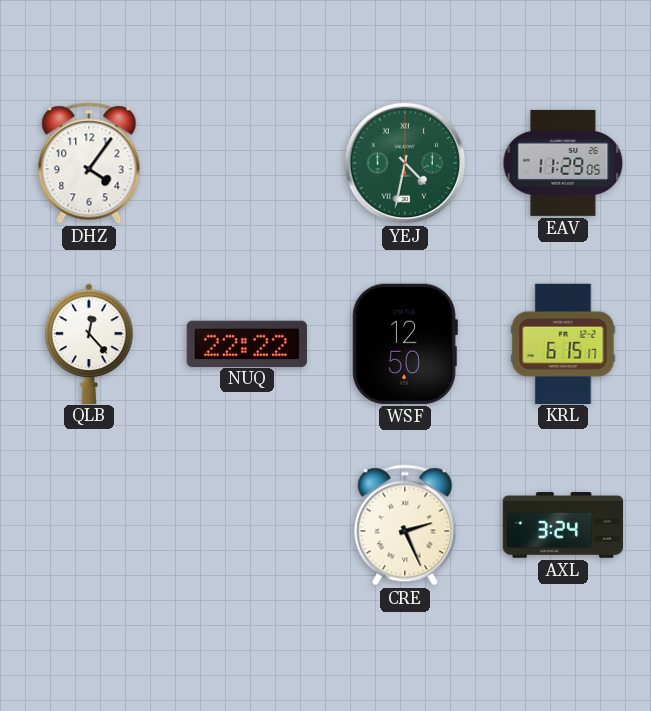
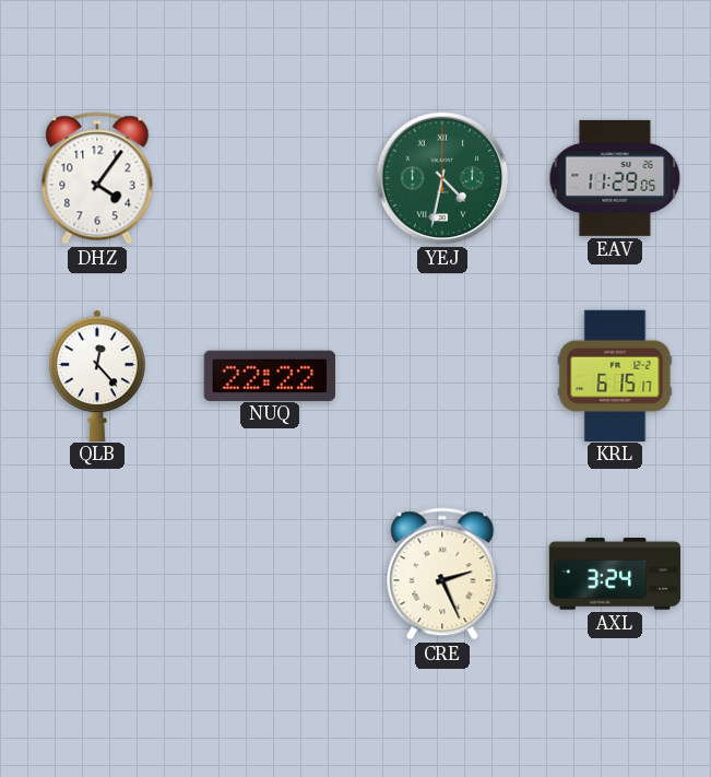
WSF: 12:50 -> none
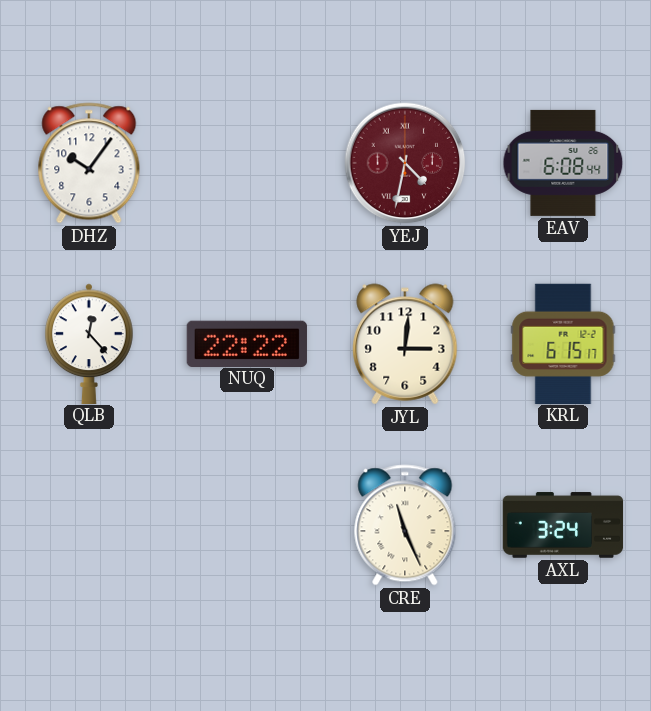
DHZ: 4:06 -> 10:06
YEJ dial: green -> burgundy
EAV: 11:29 -> 6:08
JYL: none -> 3:01
CRE: 2:26 -> 11:26
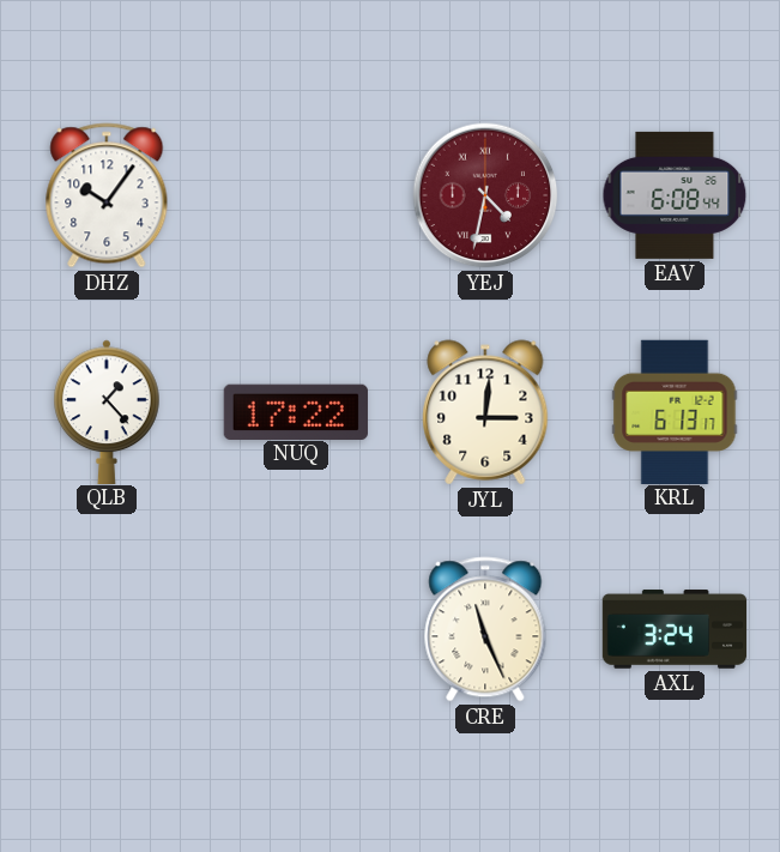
QLB: 12:23 -> 1:23
NUQ: 22:22 -> 17:22
KRL: 6:15 -> 6:13
